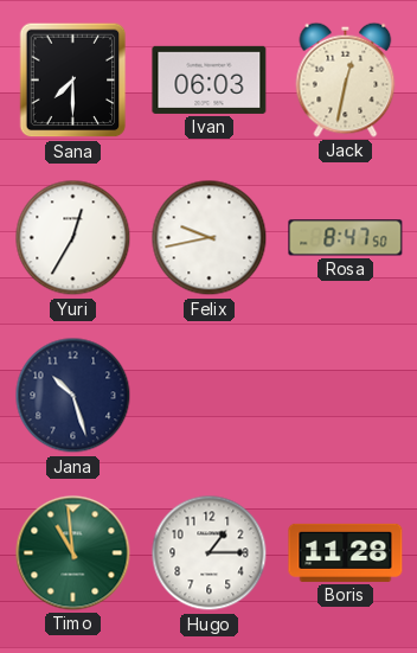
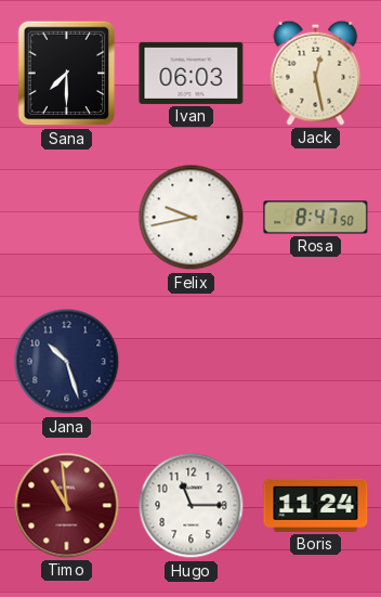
Jack: 12:32 -> 12:28
Yuri: 12:35 -> none
Timo dial: green -> burgundy
Hugo: 1:15 -> 11:15
Boris: 11:28 -> 11:24
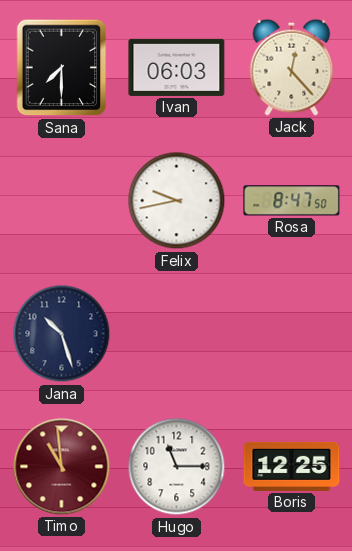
Jack: 12:28 -> 12:23
Boris: 11:24 -> 12:25
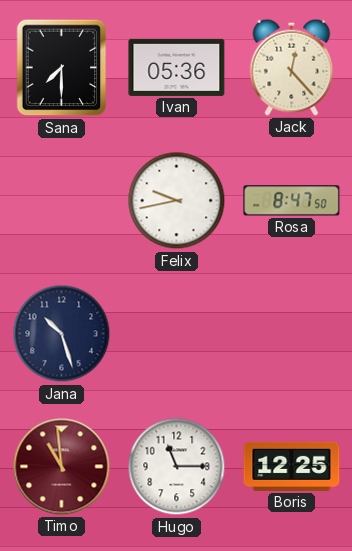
Ivan: 06:03 -> 05:36
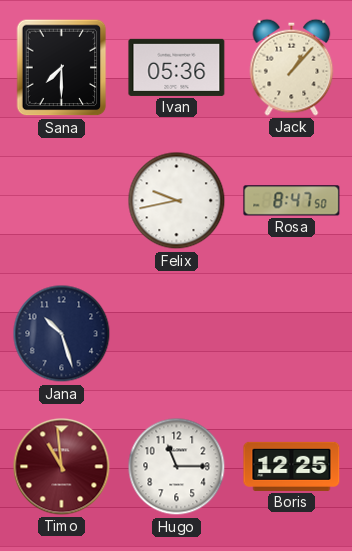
Jack: 12:23 -> 1:07
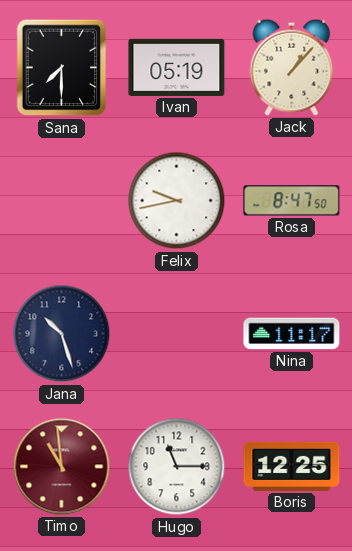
Ivan: 05:36 -> 05:19
Nina: none -> 11:17
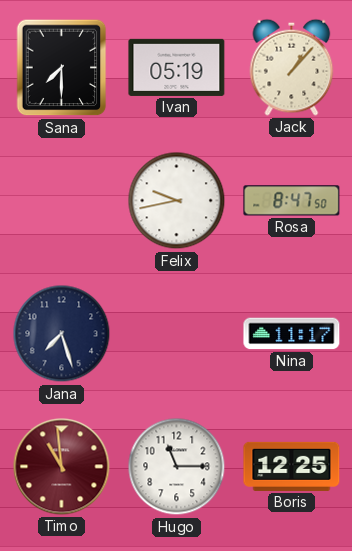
Jana: 10:27 -> 7:27
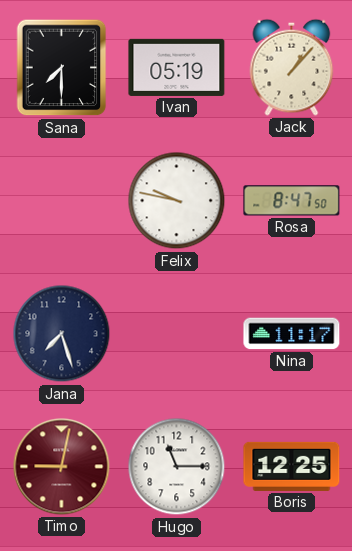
Felix: 9:43 -> 9:47
Timo: 10:59 -> 9:02
